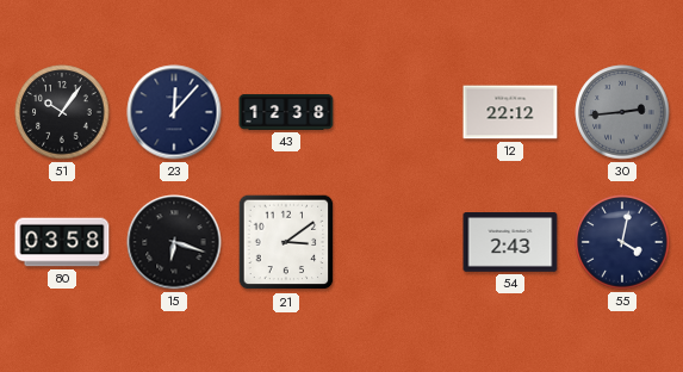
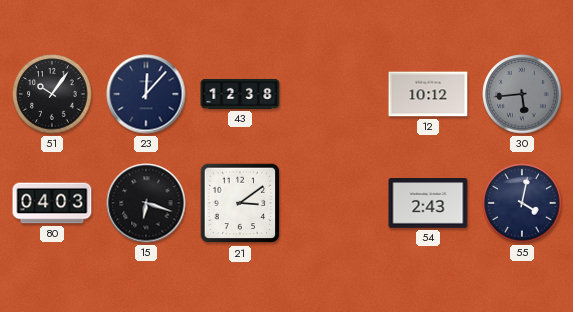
12: 22:12 -> 10:12
30: 2:44 -> 5:44
80: 03:58 -> 04:03
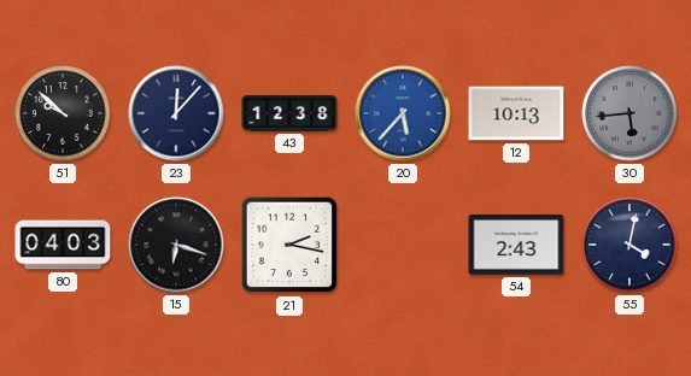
51: 10:06 -> 9:52
20: none -> 5:37
12: 10:12 -> 10:13
21: 3:09 -> 2:17
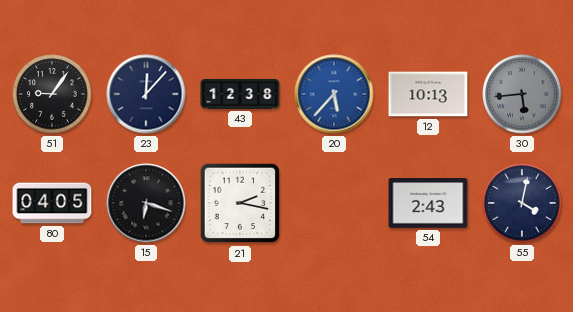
51: 9:52 -> 9:06
80: 04:03 -> 04:05
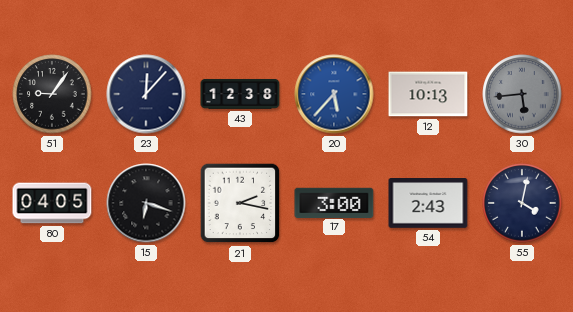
17: none -> 3:00
